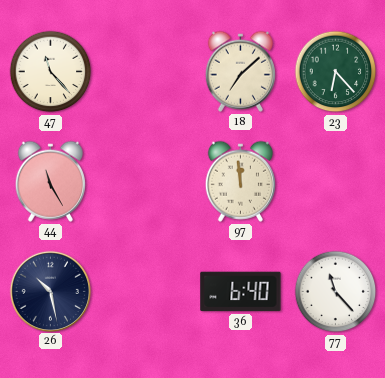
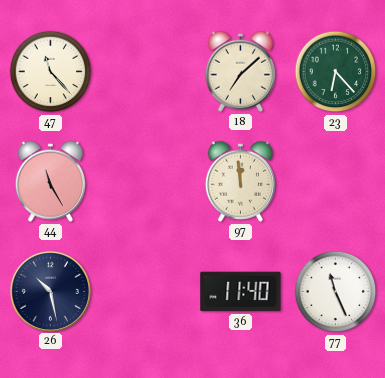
36: 6:40 -> 11:40
77: 11:23 -> 11:26
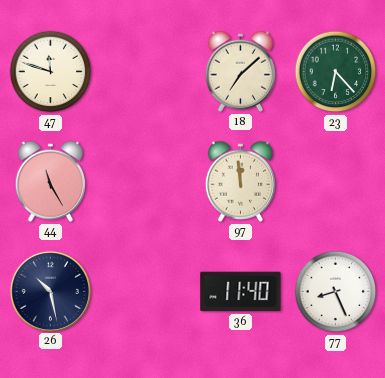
47: 11:23 -> 11:48
77: 11:26 -> 8:26
